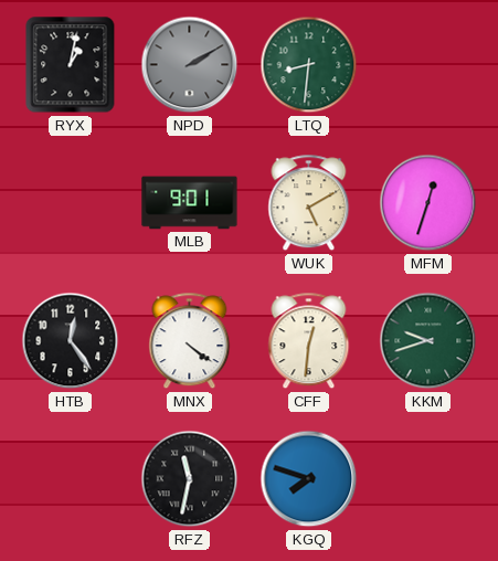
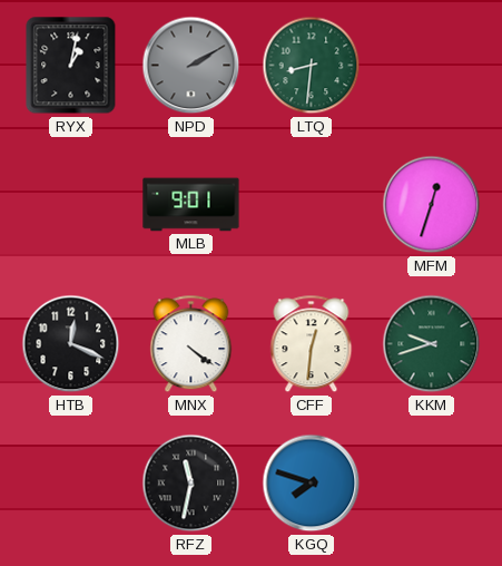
WUK: 5:10 -> none
HTB: 12:24 -> 12:19
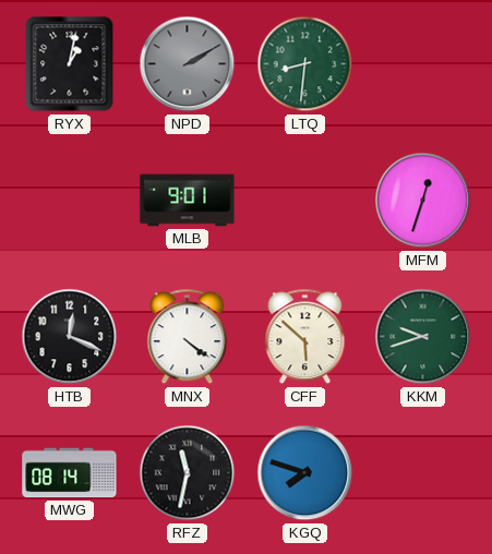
CFF: 12:31 -> 5:52
MWG: none -> 08:14
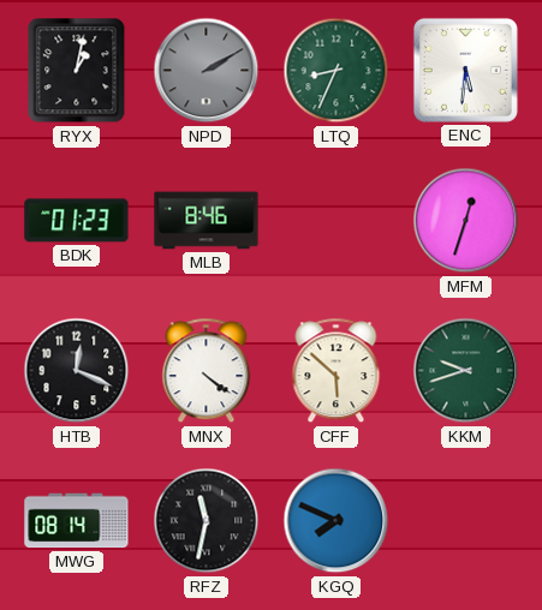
LTQ: 8:31 -> 8:34
ENC: none -> 5:31
BDK: none -> 01:23
MLB: 9:01 -> 8:46
KGQ: 7:48 -> 7:49
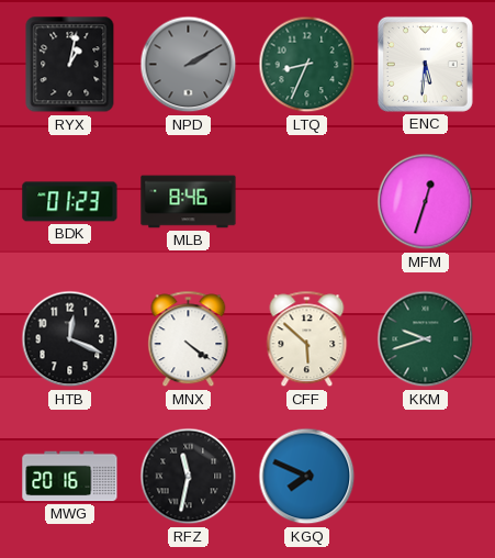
MWG: 08:14 -> 20:16
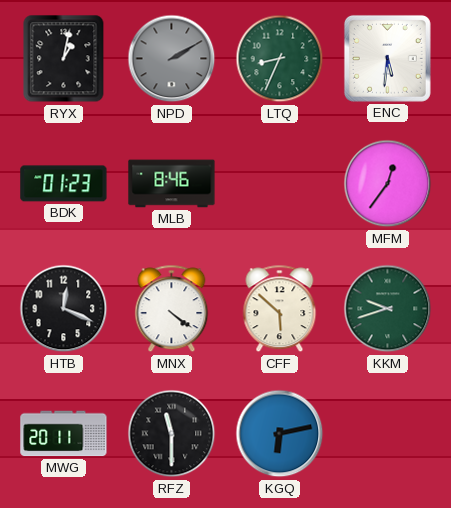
MFM: 12:33 -> 12:36
MWG: 20:16 -> 20:11
RFZ: 11:32 -> 11:30
KGQ: 7:49 -> 6:13
